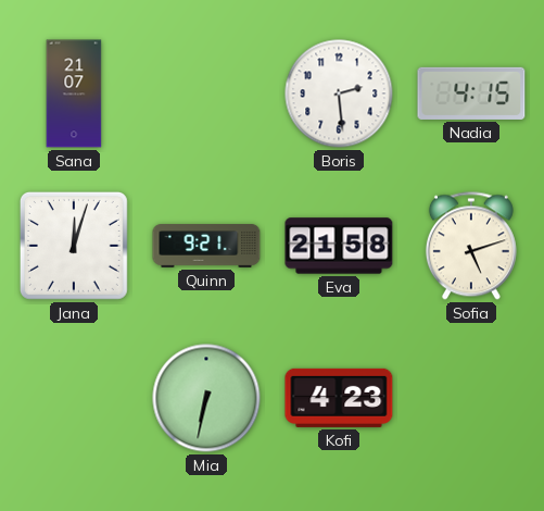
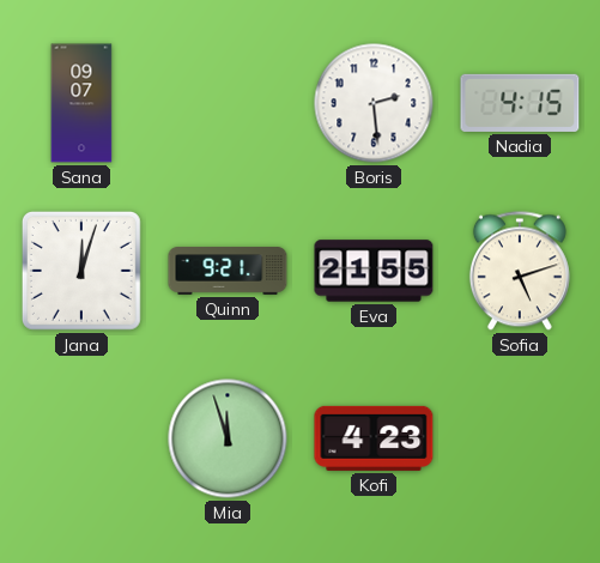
Sana: 21:07 -> 09:07
Eva: 21:58 -> 21:55
Mia: 6:32 -> 11:57
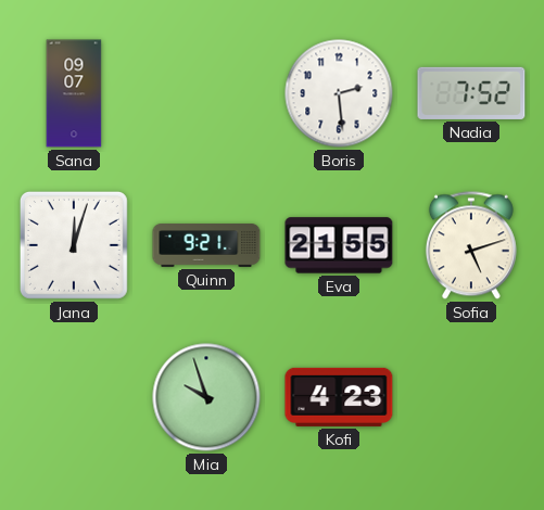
Nadia: 4:15 -> 7:52
Mia: 11:57 -> 9:57
